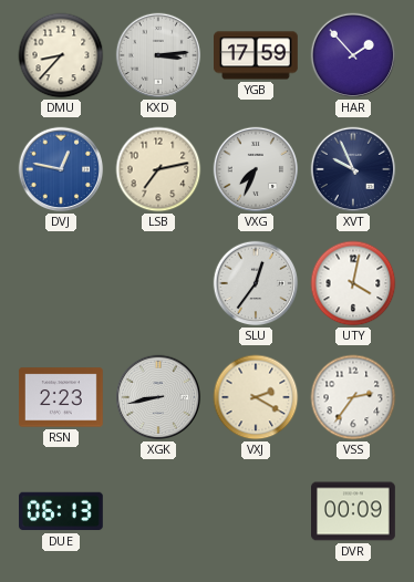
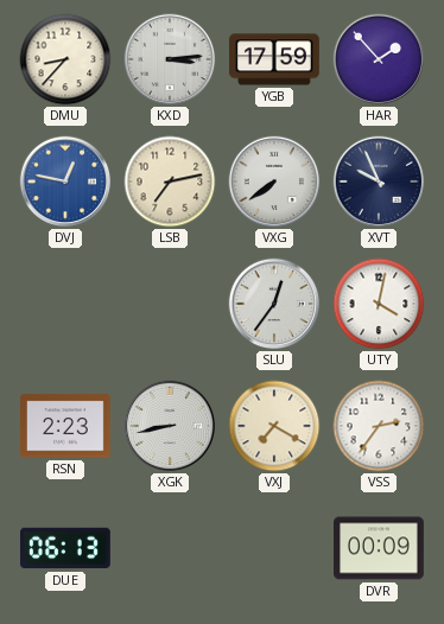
VXG: 7:34 -> 7:39
VXJ: 2:20 -> 7:20
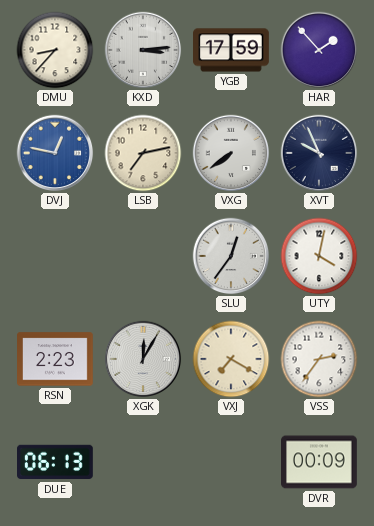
XGK: 8:43 -> 12:05
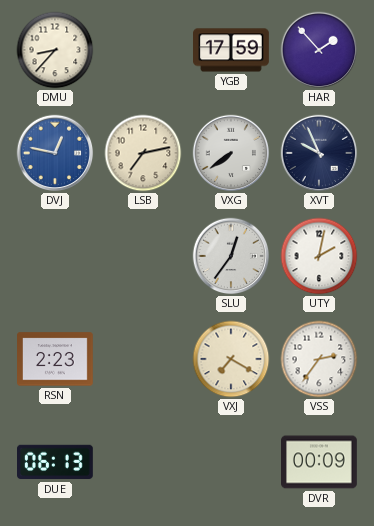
KXD: 3:14 -> none
UTY: 4:02 -> 2:02
XGK: 12:05 -> none
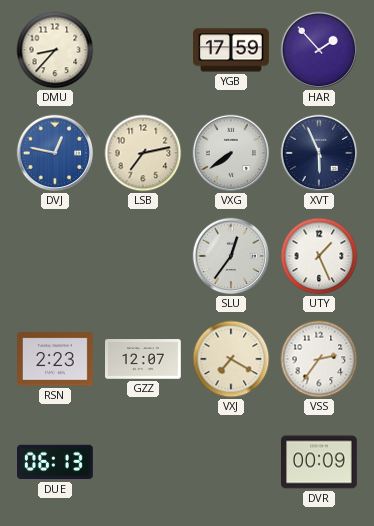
XVT: 9:56 -> 5:56
UTY: 2:02 -> 1:26
GZZ: none -> 12:07
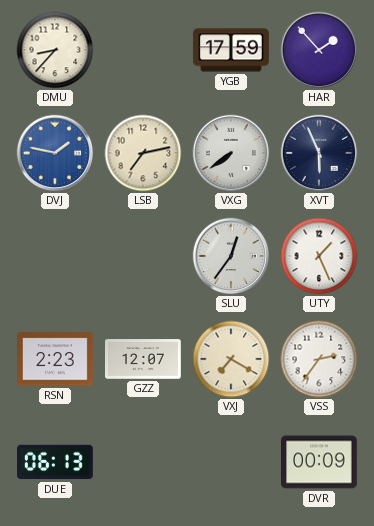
DVJ: 12:47 -> 1:47
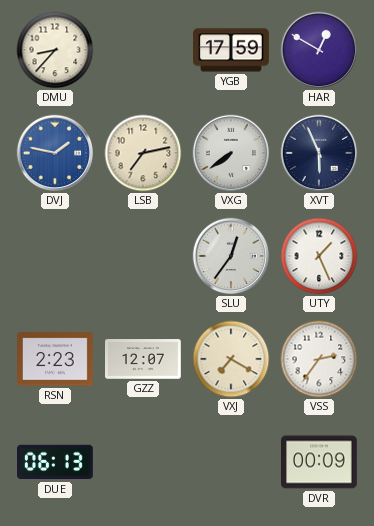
HAR: 1:53 -> 12:50
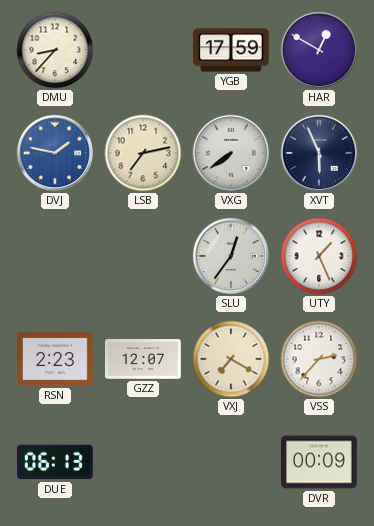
VSS: 2:36 -> 2:37
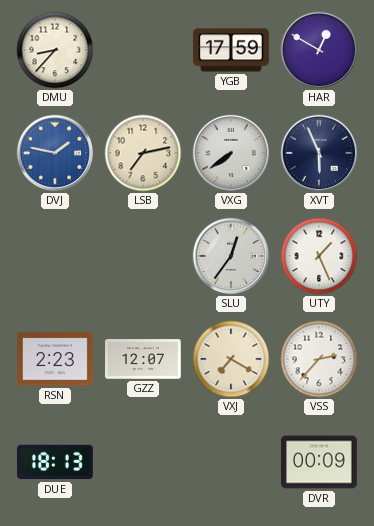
DUE: 06:13 -> 18:13
